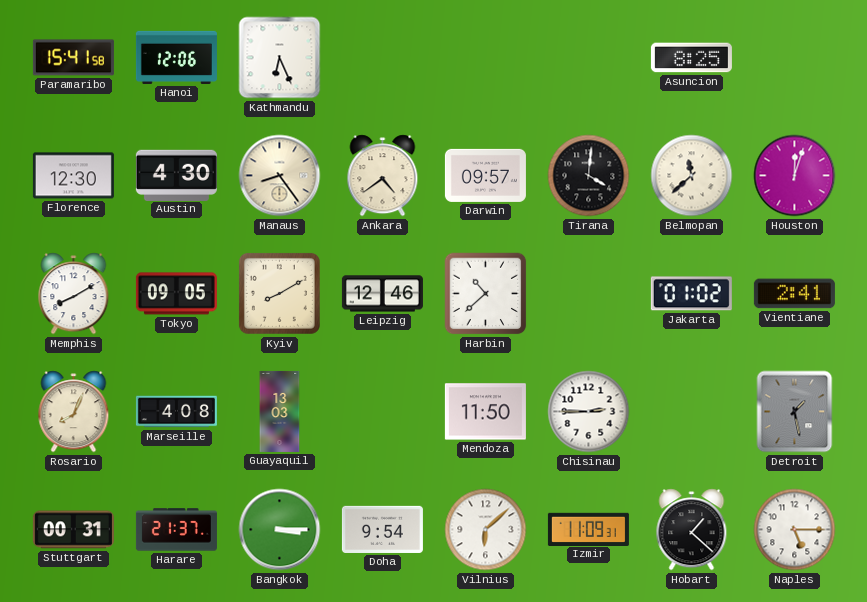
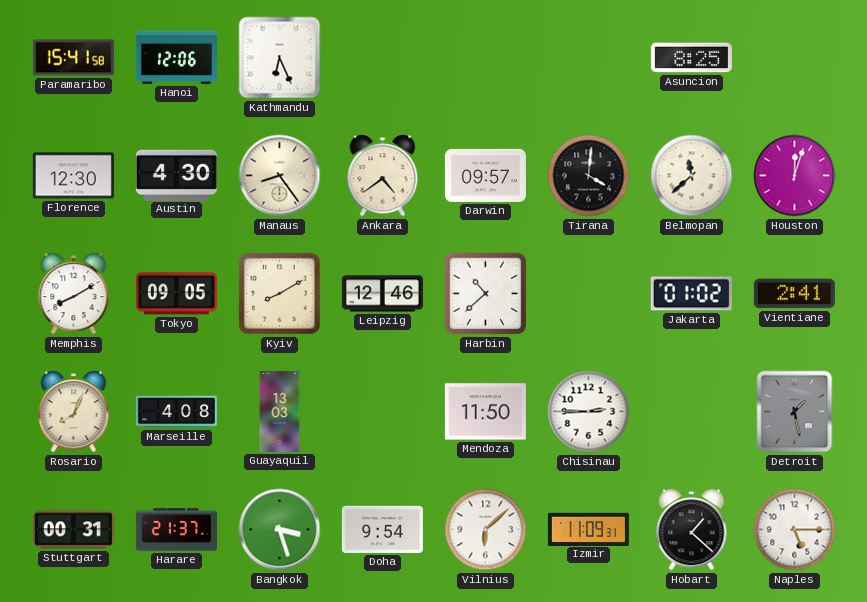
Bangkok: 3:15 -> 3:27
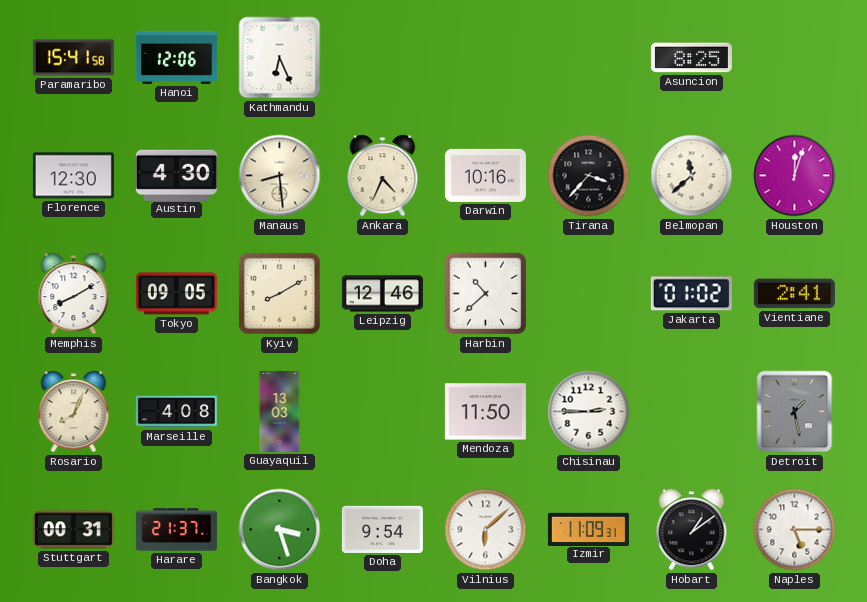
Manaus: 8:24 -> 8:29
Ankara: 4:39 -> 4:34
Darwin: 09:57 -> 10:16
Tirana: 4:01 -> 3:37
Hobart: 1:22 -> 1:09
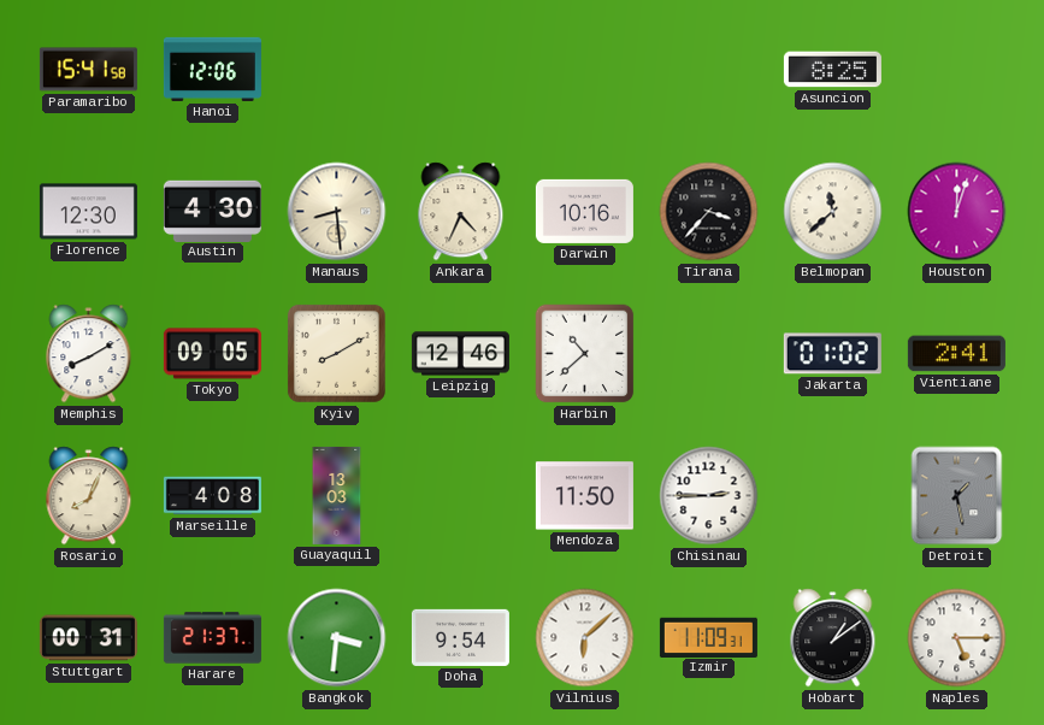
Kathmandu: 6:26 -> none
Bangkok: 3:27 -> 3:31
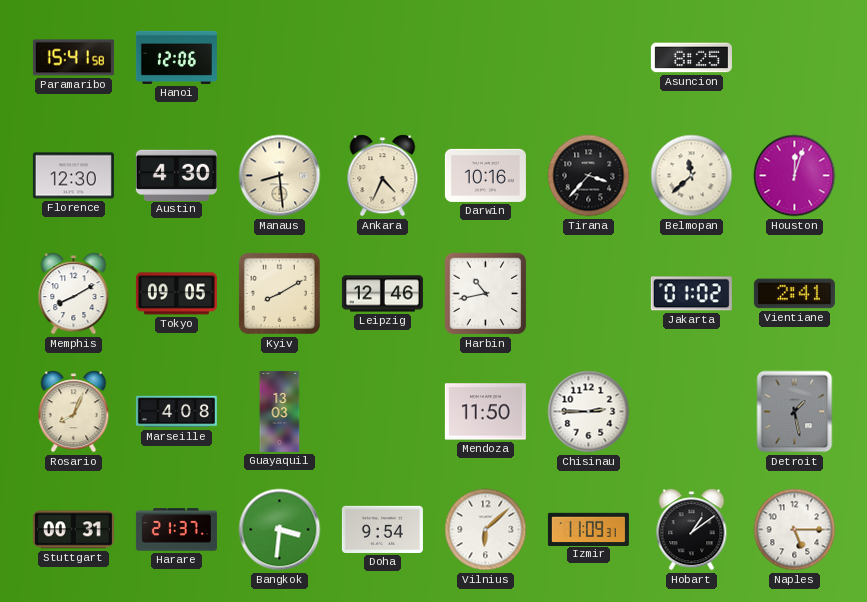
Harbin: 10:38 -> 10:43
